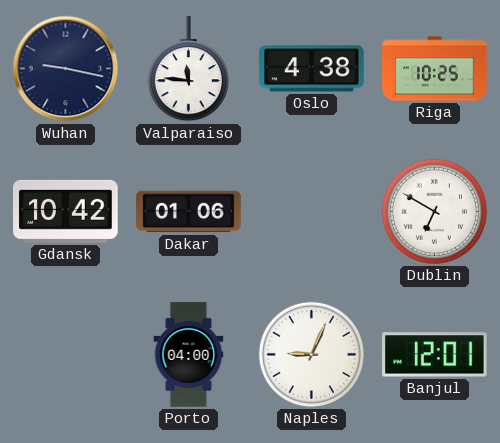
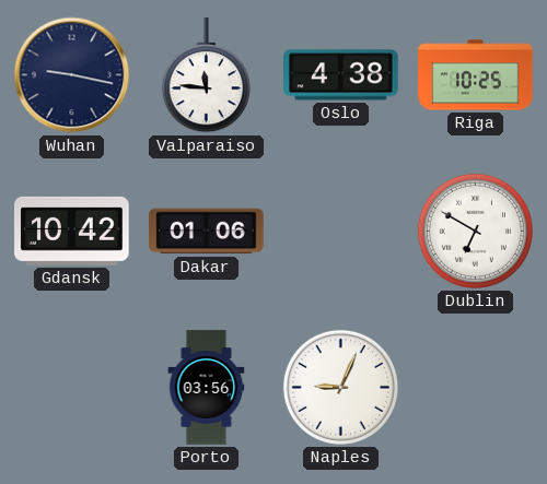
Porto: 04:00 -> 03:56
Banjul: 12:01 -> none
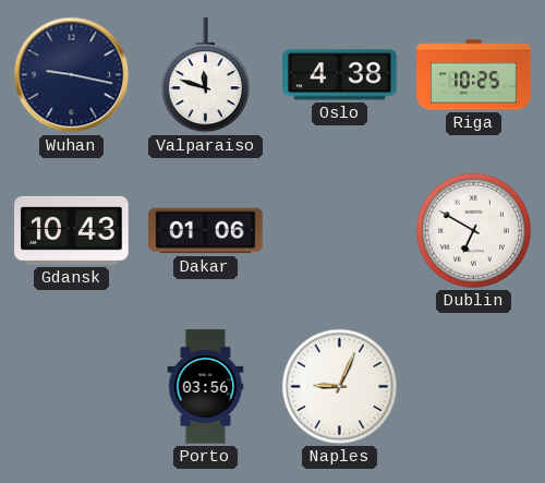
Valparaiso: 11:46 -> 11:48
Gdansk: 10:42 -> 10:43
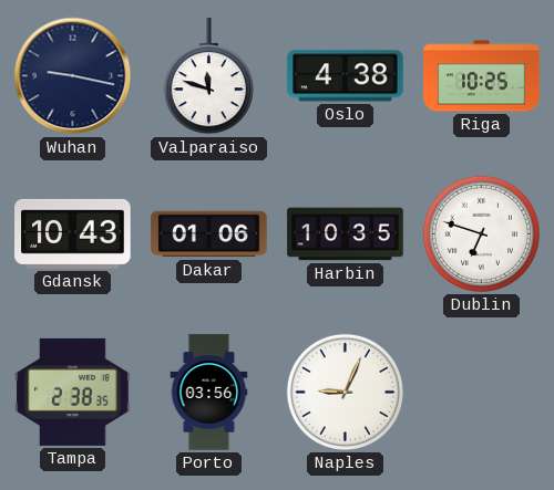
Harbin: none -> 10:35
Dublin: 6:50 -> 6:48
Tampa: none -> 2:38
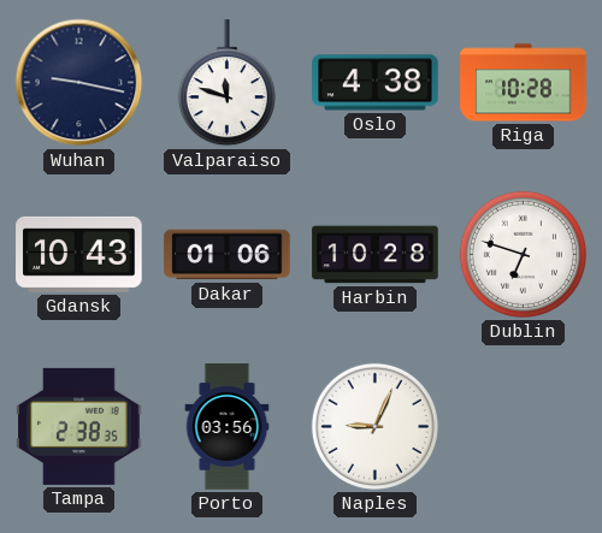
Riga: 10:25 -> 10:28
Harbin: 10:35 -> 10:28
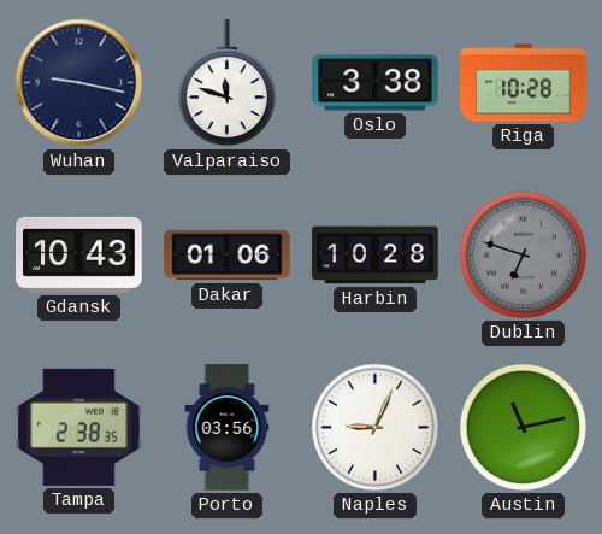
Oslo: 4:38 -> 3:38
Dublin dial: white -> grey
Austin: none -> 11:13
